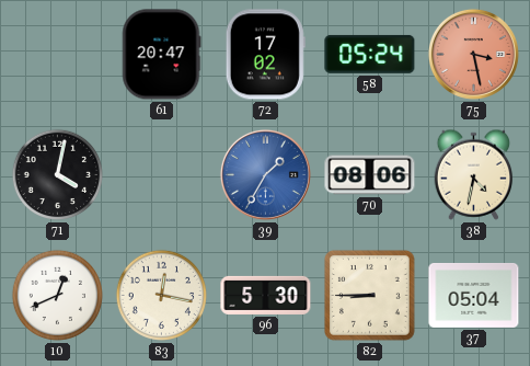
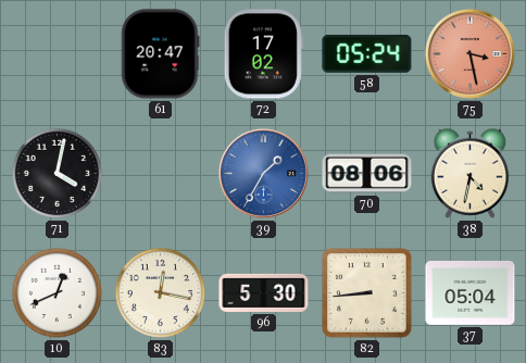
82: 8:45 -> 8:44
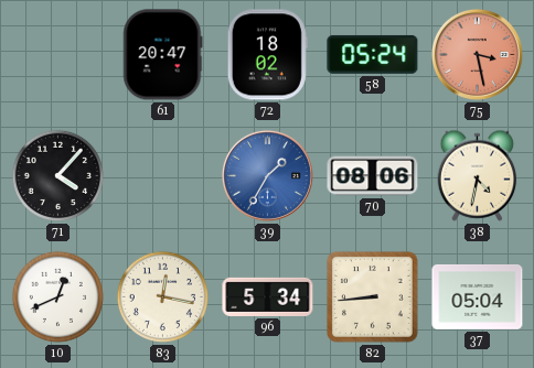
72: 17:02 -> 18:02
71: 4:02 -> 4:07
96: 5:30 -> 5:34
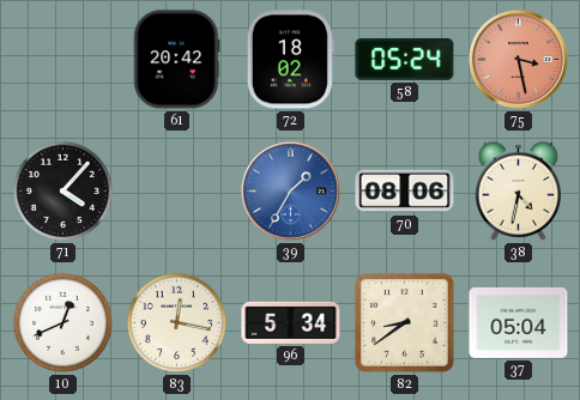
61: 20:47 -> 20:42
82: 8:44 -> 8:39
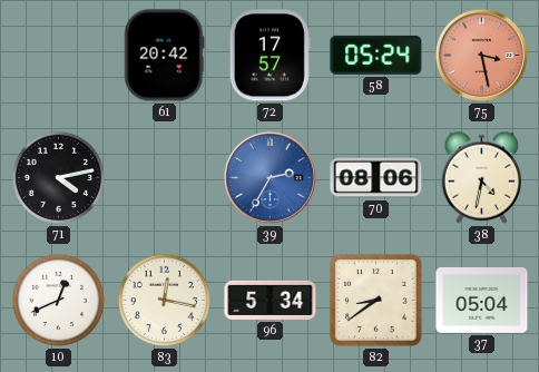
72: 18:02 -> 17:57
71: 4:07 -> 4:13
39: 1:35 -> 2:35
